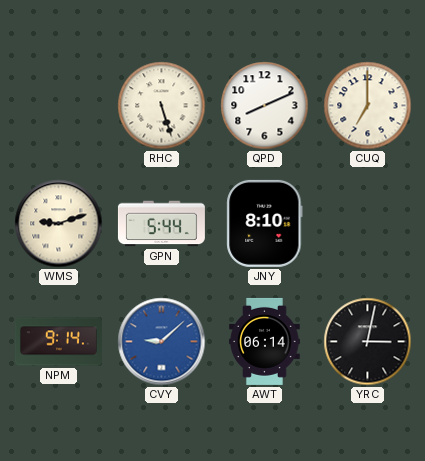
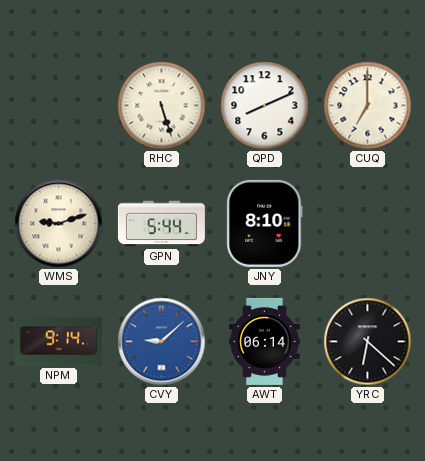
YRC: 3:02 -> 6:22
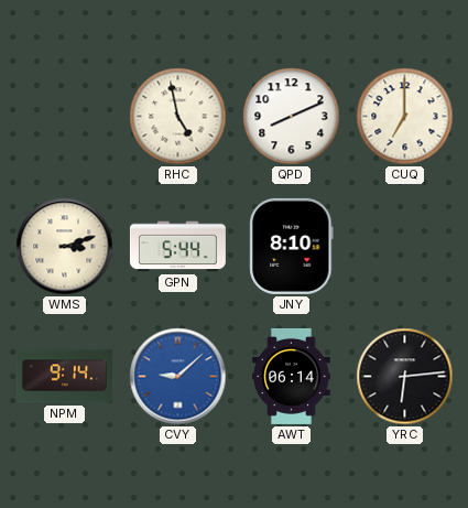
RHC: 5:27 -> 4:58
WMS: 9:12 -> 3:12
YRC: 6:22 -> 6:14
